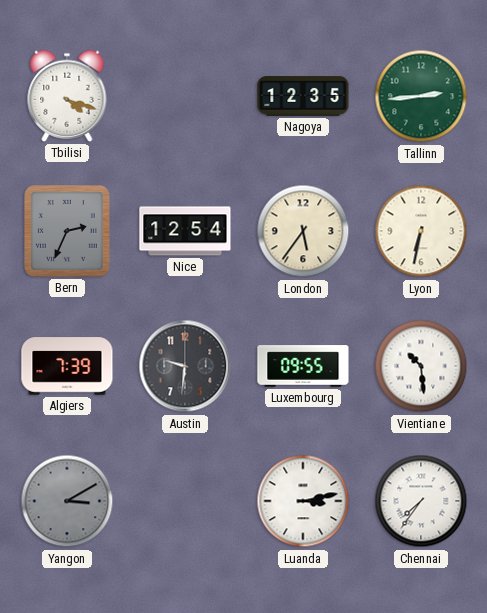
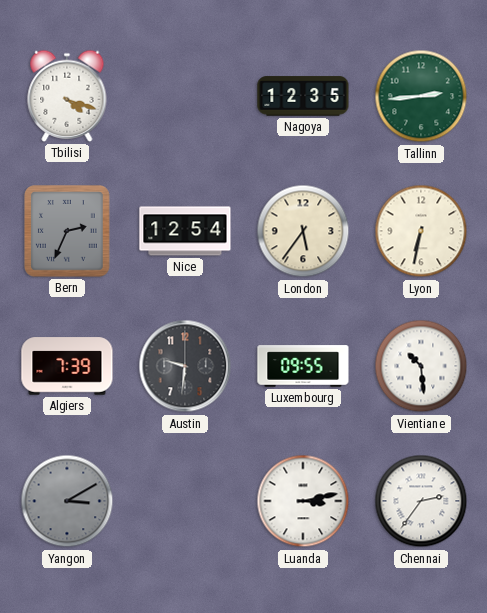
Chennai: 7:36 -> 2:36
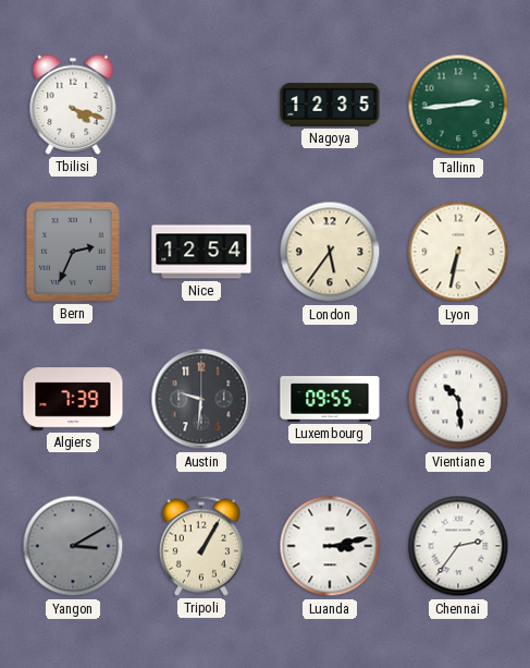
Tripoli: none -> 1:05
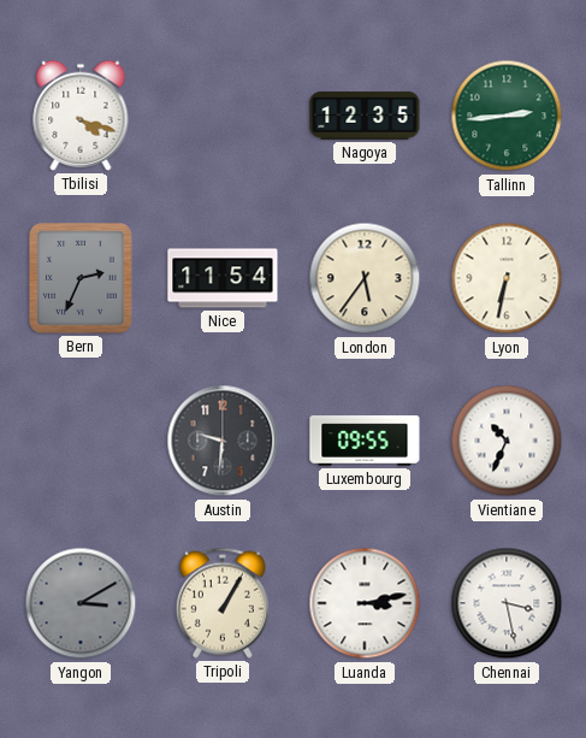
Nice: 12:54 -> 11:54
Algiers: 7:39 -> none
Vientiane: 10:29 -> 10:34
Chennai: 2:36 -> 3:28
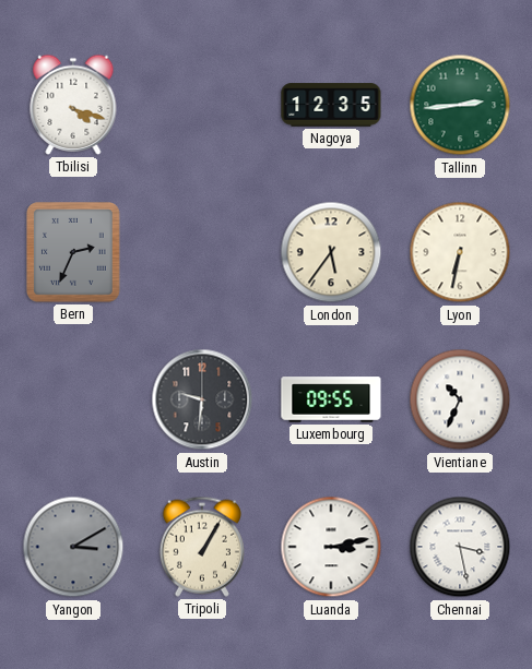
Nice: 11:54 -> none
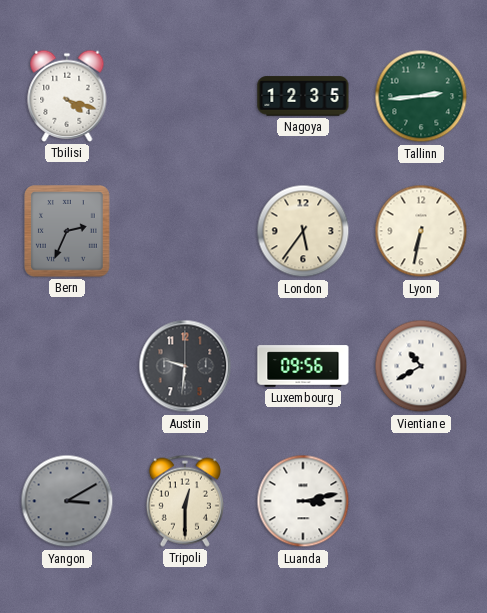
Luxembourg: 09:55 -> 09:56
Vientiane: 10:34 -> 10:40
Tripoli: 1:05 -> 12:30
Chennai: 3:28 -> none
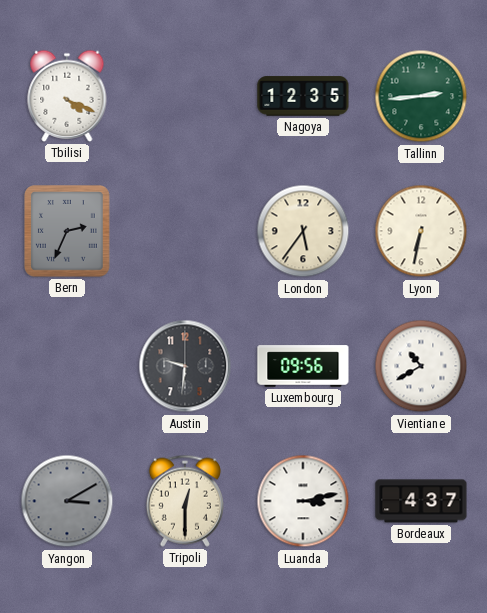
Tbilisi: 4:18 -> 4:19
Bordeaux: none -> 4:37
